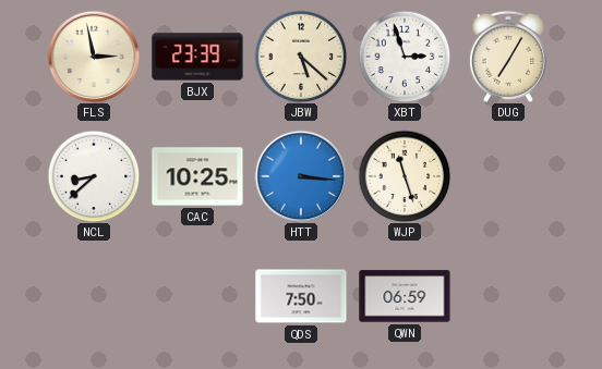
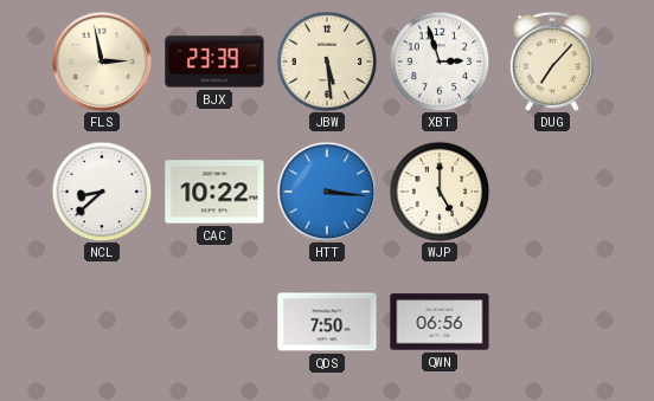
JBW: 5:22 -> 5:29
DUG: 7:05 -> 7:07
CAC: 10:25 -> 10:22
WJP: 11:27 -> 5:00
QWN: 06:59 -> 06:56
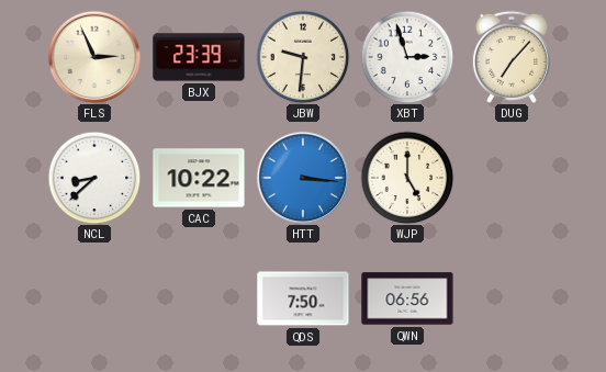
FLS: 2:58 -> 2:56
JBW: 5:29 -> 9:31
